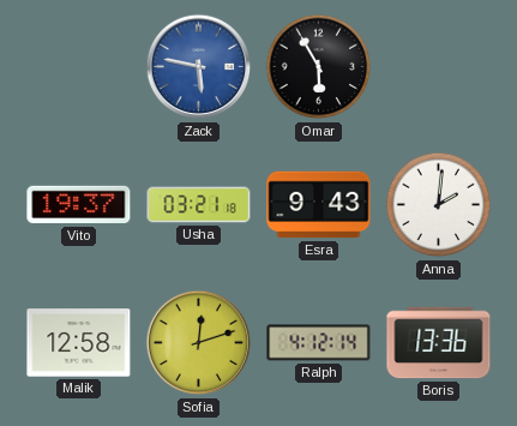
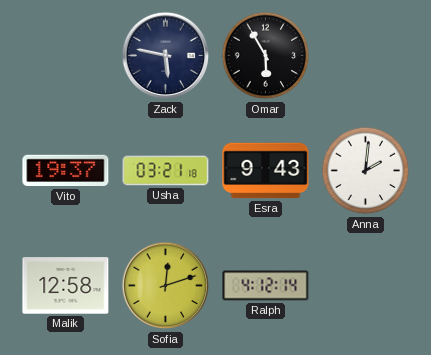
Zack dial: blue -> navy
Boris: 13:36 -> none
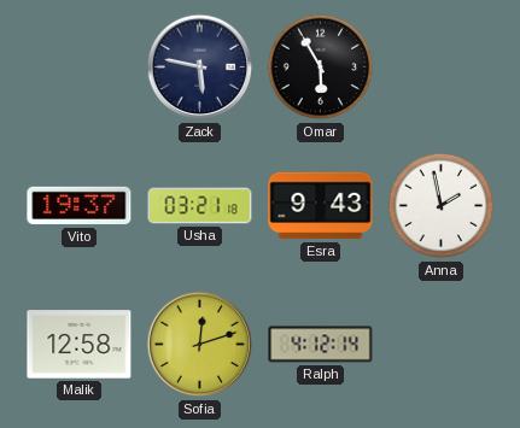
Anna: 2:01 -> 1:58
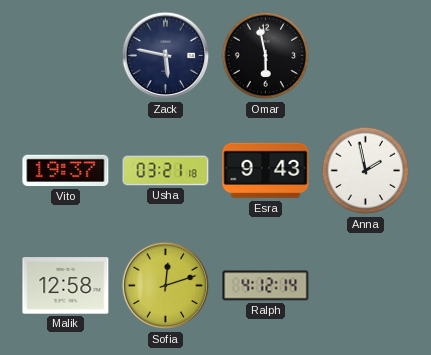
Omar: 5:55 -> 5:58
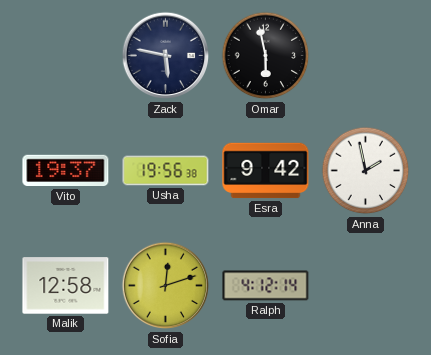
Usha: 03:21 -> 19:56
Esra: 9:43 -> 9:42
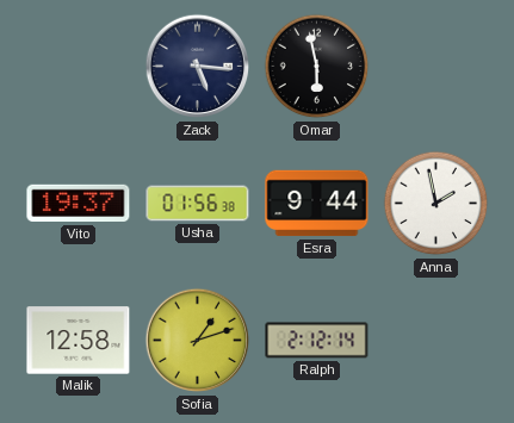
Zack: 5:47 -> 5:16
Usha: 19:56 -> 01:56
Esra: 9:42 -> 9:44
Sofia: 12:12 -> 1:12
Ralph: 4:12 -> 2:12
